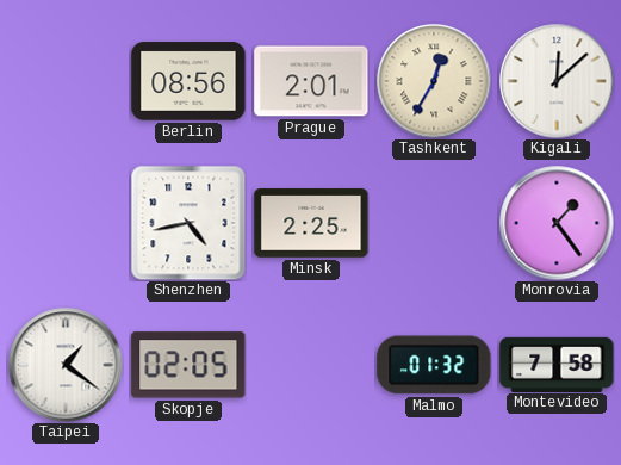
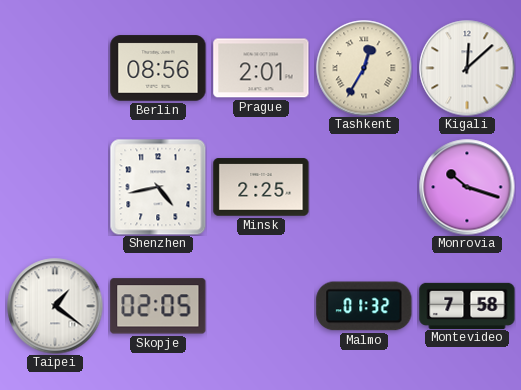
Monrovia: 1:24 -> 10:18
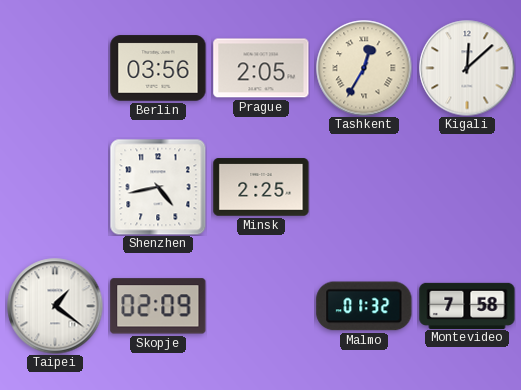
Berlin: 08:56 -> 03:56
Prague: 2:01 -> 2:05
Monrovia: 10:18 -> none
Skopje: 02:05 -> 02:09
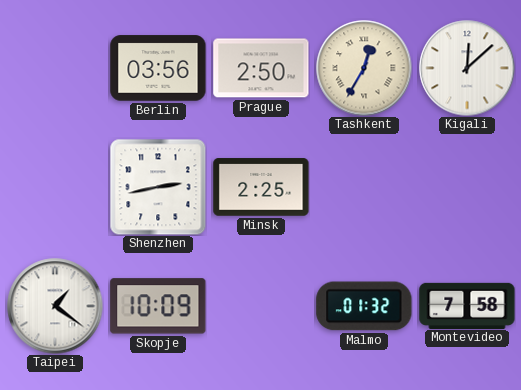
Prague: 2:05 -> 2:50
Shenzhen: 4:43 -> 2:43
Skopje: 02:09 -> 10:09
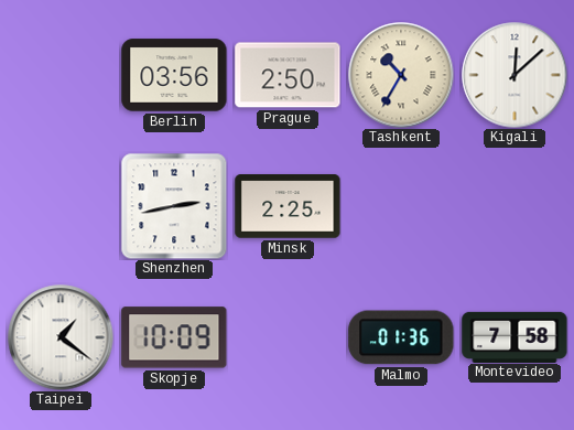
Tashkent: 12:35 -> 10:35
Malmo: 01:32 -> 01:36
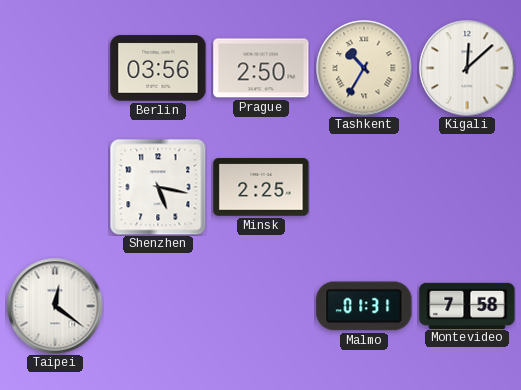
Shenzhen: 2:43 -> 5:17
Taipei: 1:21 -> 12:21
Skopje: 10:09 -> none
Malmo: 01:36 -> 01:31
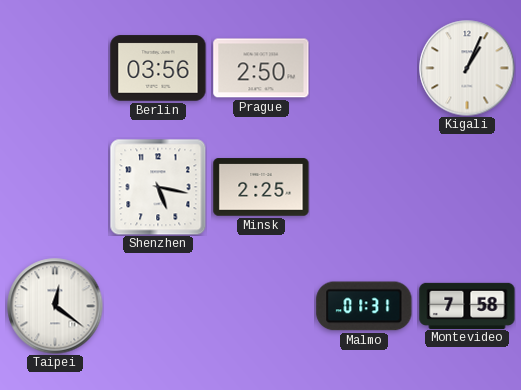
Tashkent: 10:35 -> none
Kigali: 12:08 -> 1:04
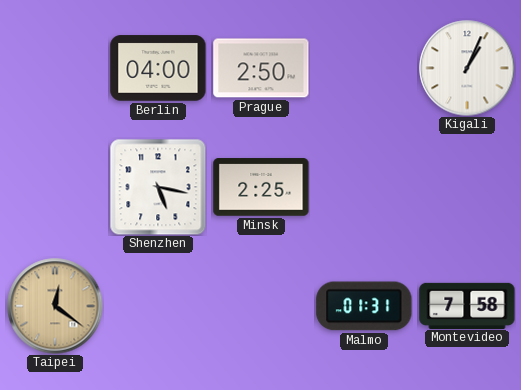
Berlin: 03:56 -> 04:00
Taipei dial: white -> champagne
